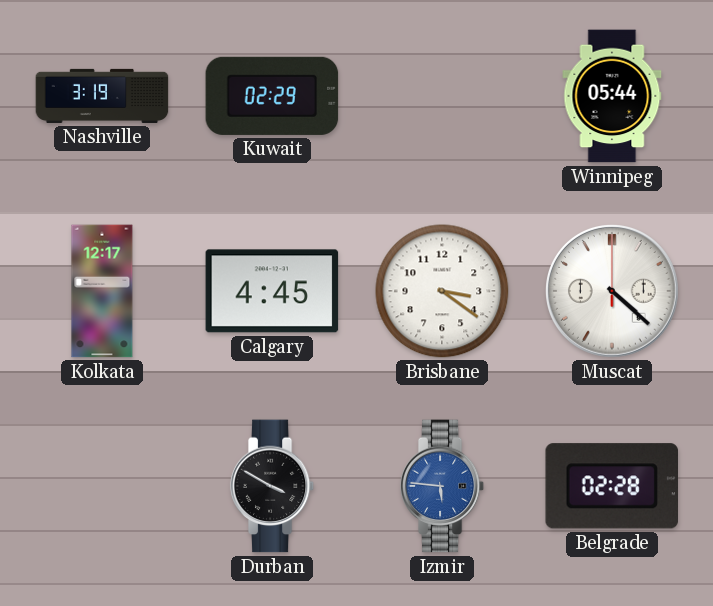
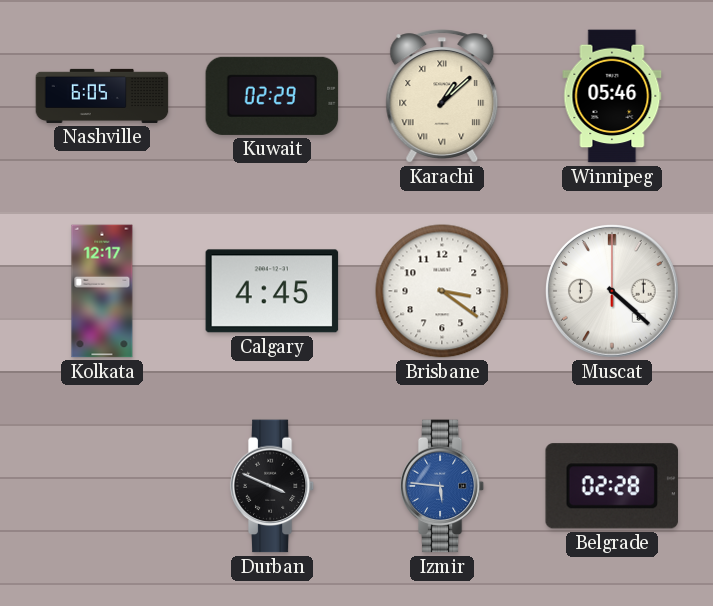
Nashville: 3:19 -> 6:05
Karachi: none -> 1:08
Winnipeg: 05:44 -> 05:46
Durban: 3:50 -> 3:49
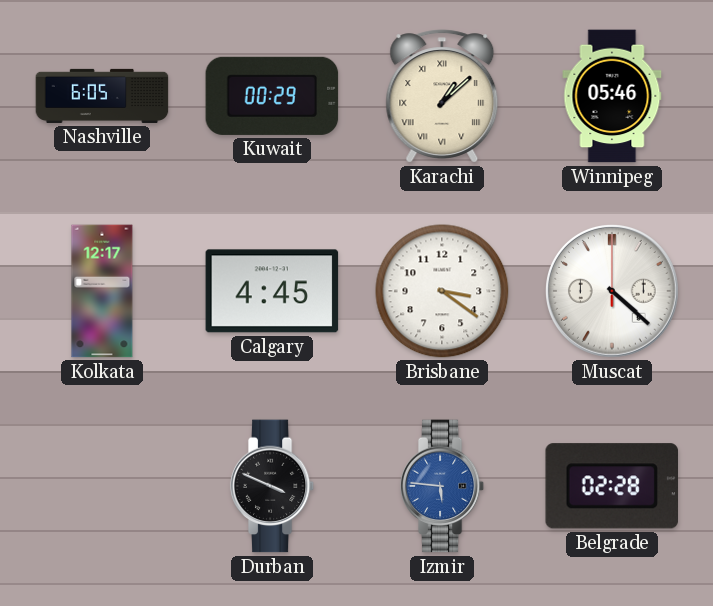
Kuwait: 02:29 -> 00:29
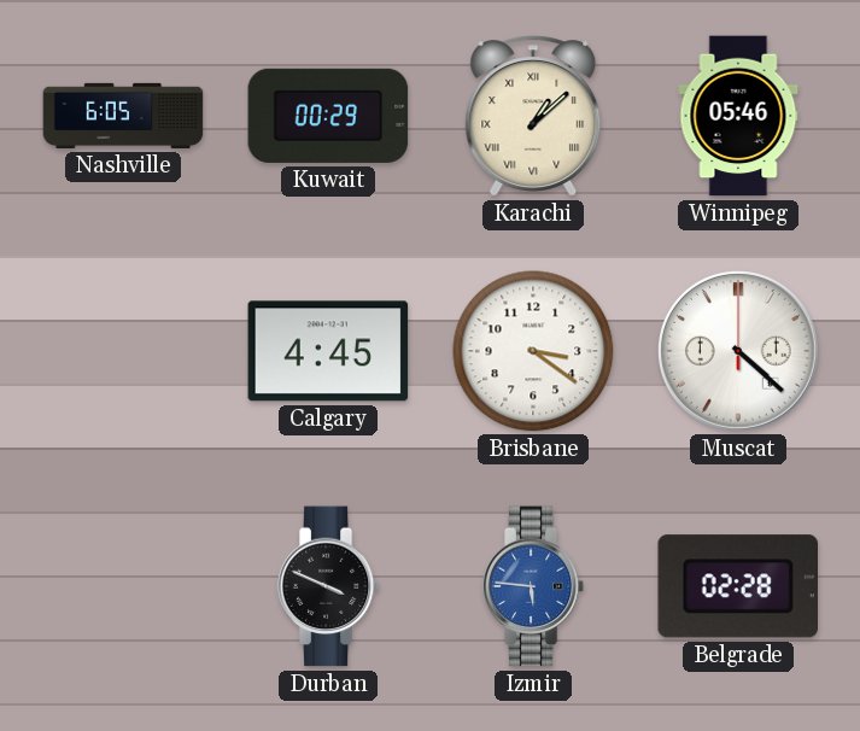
Kolkata: 12:17 -> none
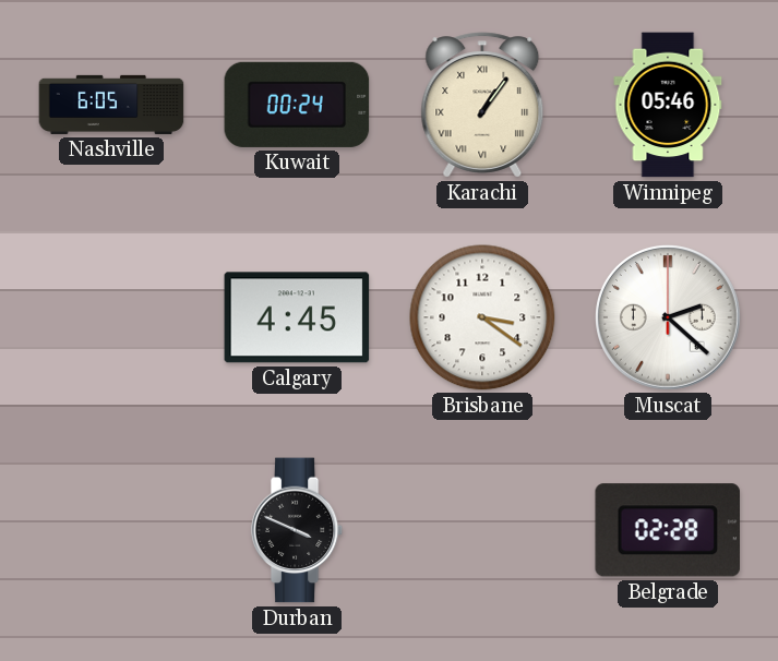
Kuwait: 00:29 -> 00:24
Karachi: 1:08 -> 1:06
Muscat: 4:22 -> 2:22
Izmir: 5:46 -> none
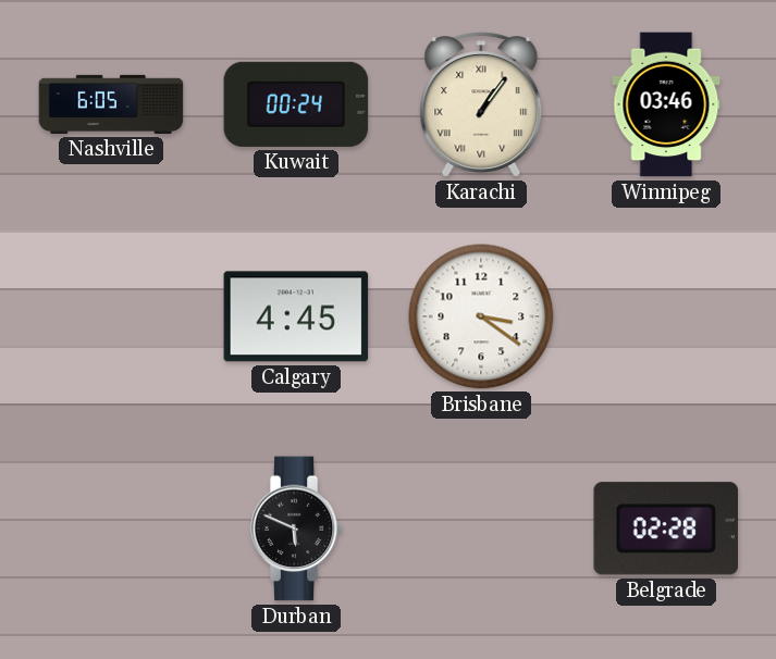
Winnipeg: 05:46 -> 03:46
Muscat: 2:22 -> none
Durban: 3:49 -> 5:49
